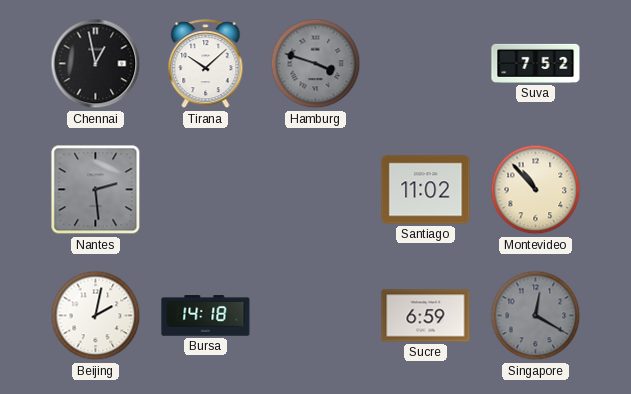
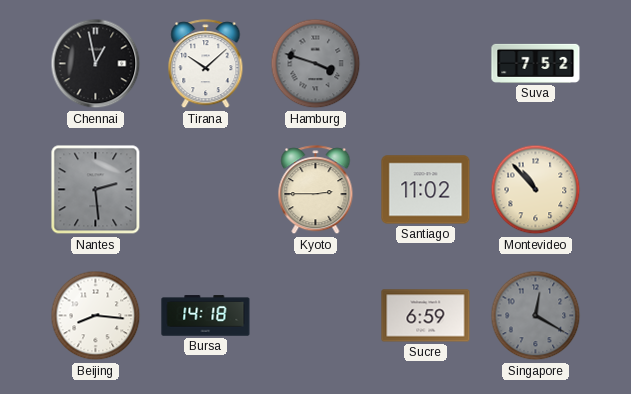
Kyoto: none -> 2:45
Beijing: 2:02 -> 8:16
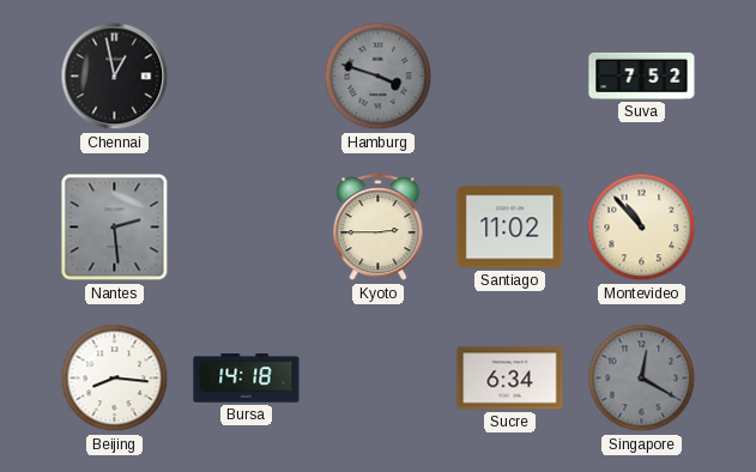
Tirana: 10:08 -> none
Sucre: 6:59 -> 6:34
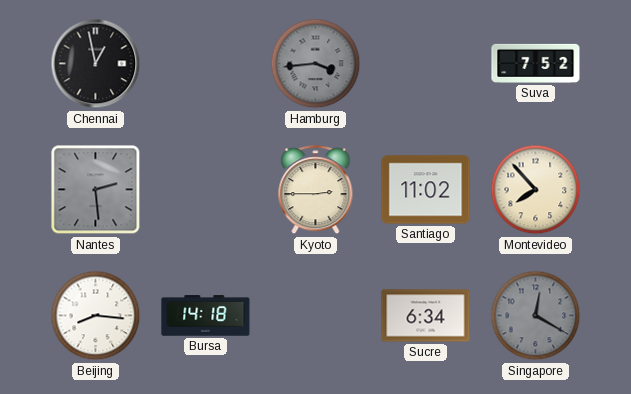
Hamburg: 3:48 -> 3:44
Montevideo: 10:53 -> 7:53
